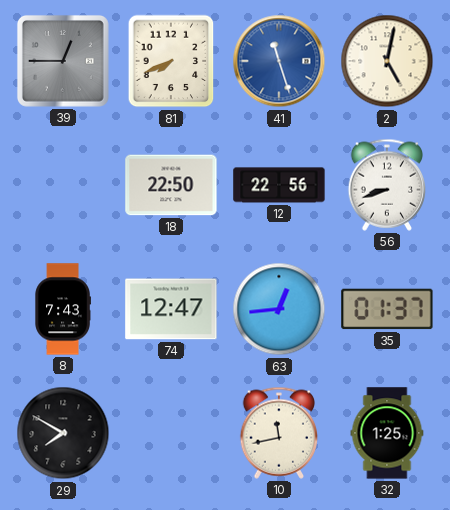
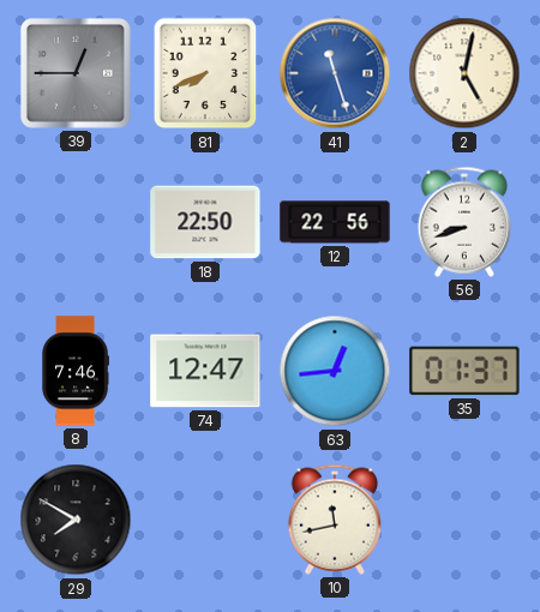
8: 7:43 -> 7:46
32: 1:25 -> none
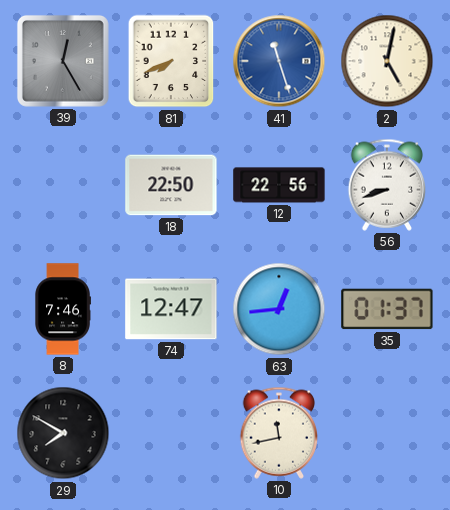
39: 12:45 -> 12:25
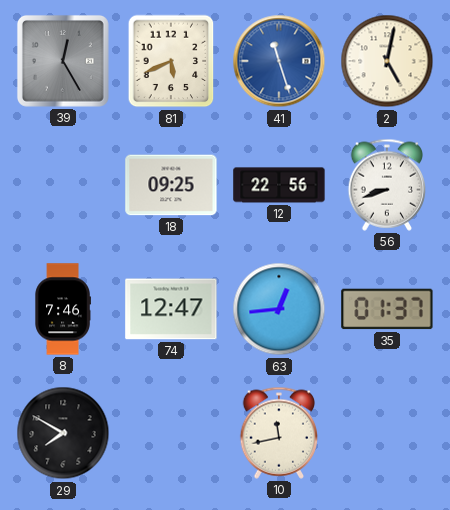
81: 7:41 -> 5:41
18: 22:50 -> 09:25
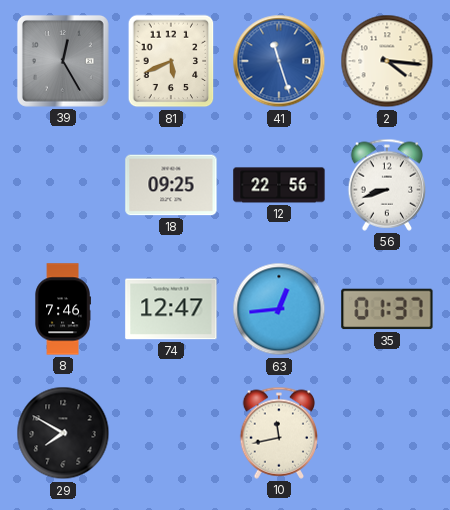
2: 5:02 -> 4:16
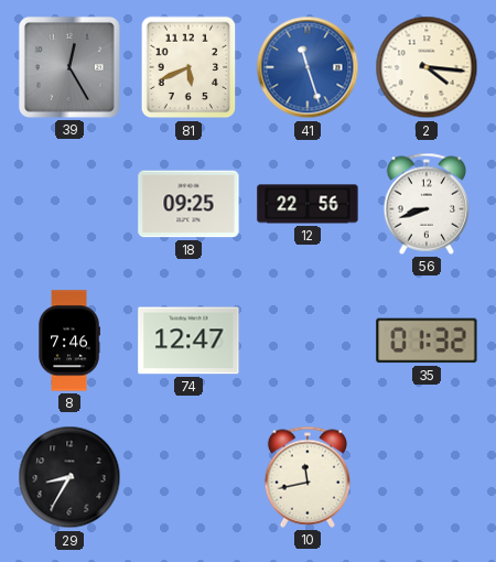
63: 12:44 -> none
35: 01:37 -> 01:32
29: 7:50 -> 8:35
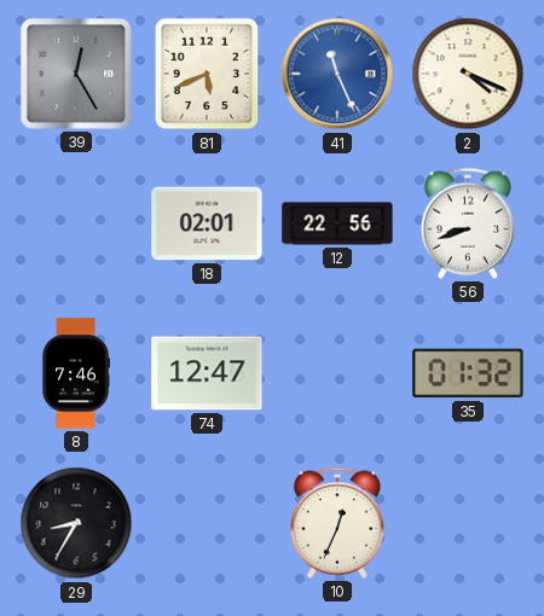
41: 11:27 -> 11:26
2: 4:16 -> 4:19
18: 09:25 -> 02:01
10: 11:43 -> 12:34
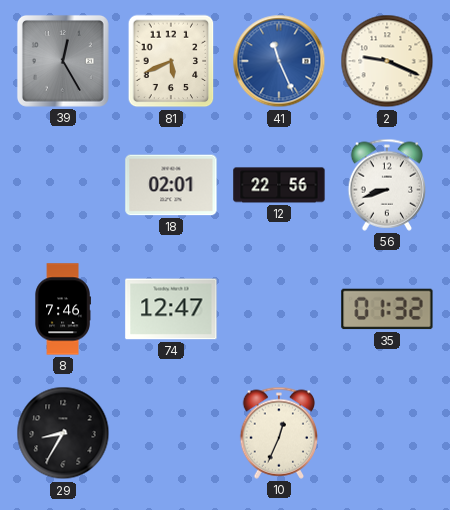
2: 4:19 -> 9:19
